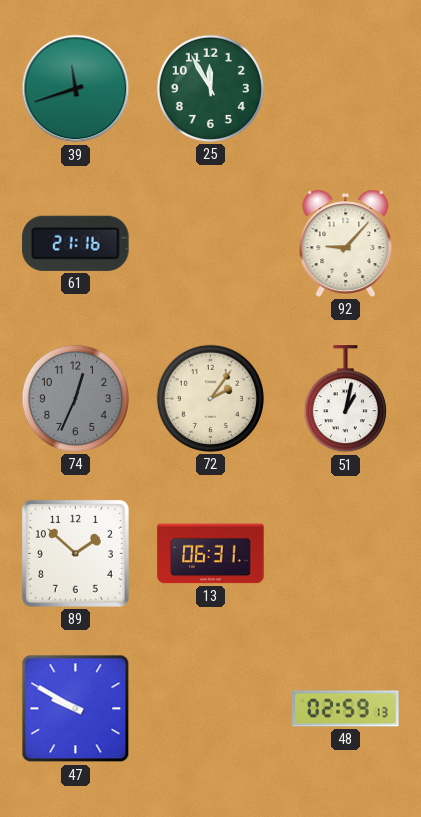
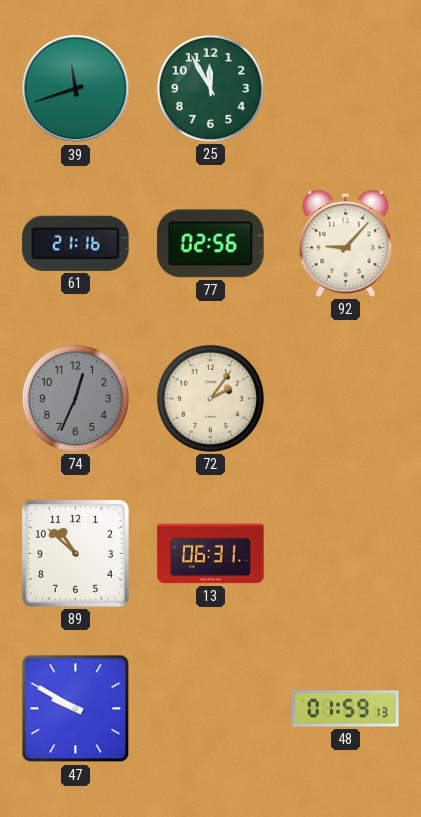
77: none -> 02:56
51: 1:02 -> none
89: 1:52 -> 10:52
48: 02:59 -> 01:59
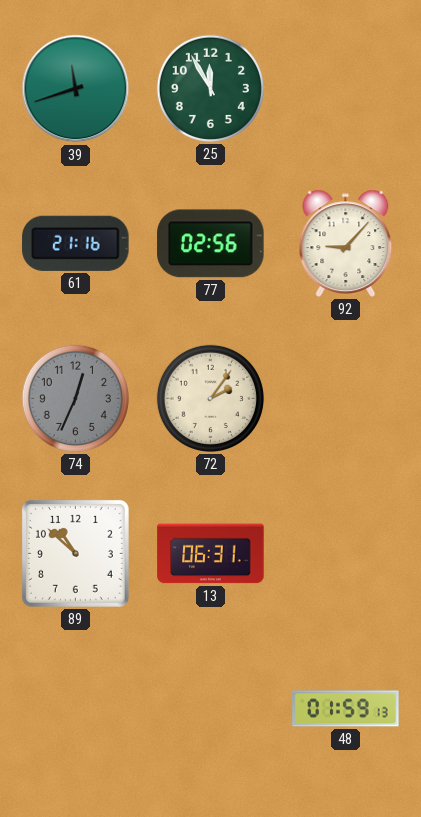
47: 9:50 -> none
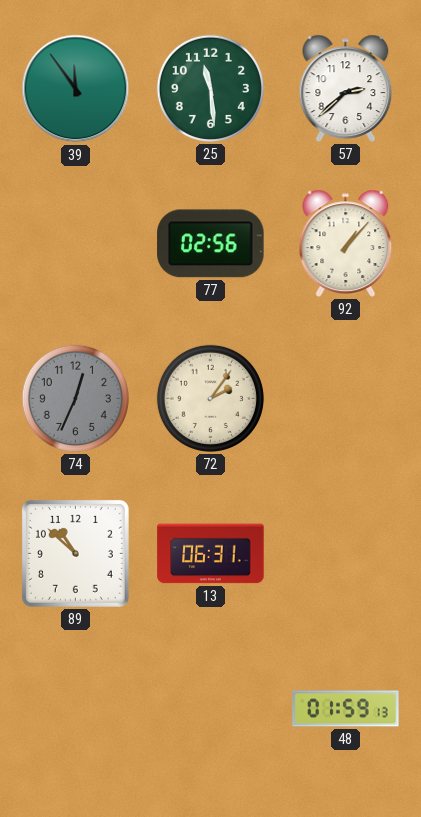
39: 11:42 -> 11:54
25: 11:55 -> 11:29
57: none -> 2:38
61: 21:16 -> none
92: 9:07 -> 1:07
